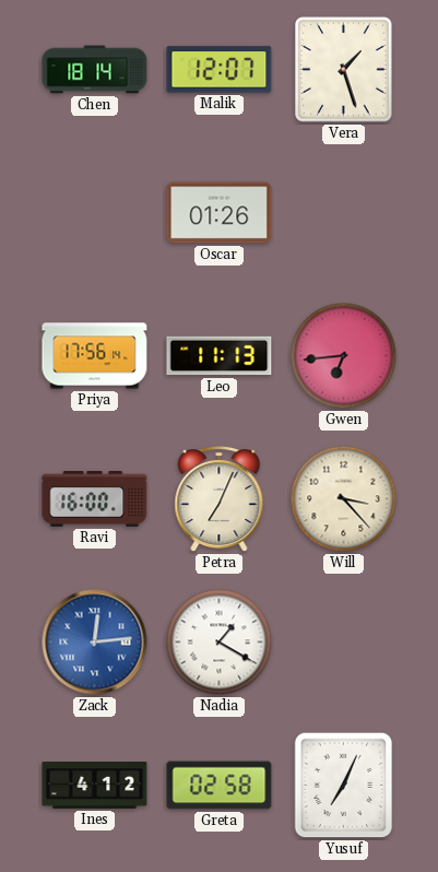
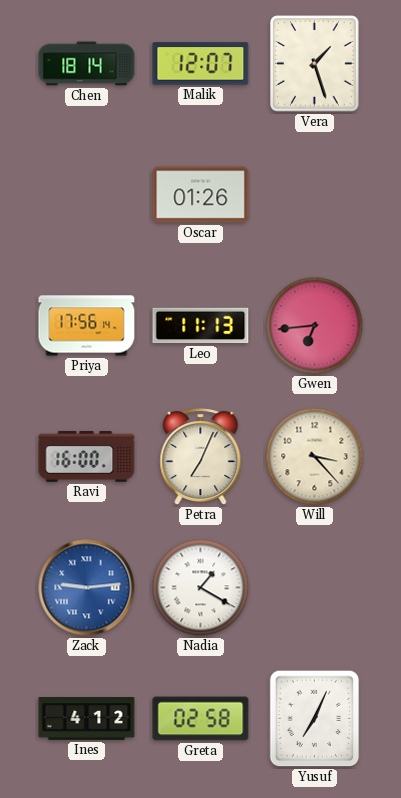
Zack: 12:14 -> 9:14
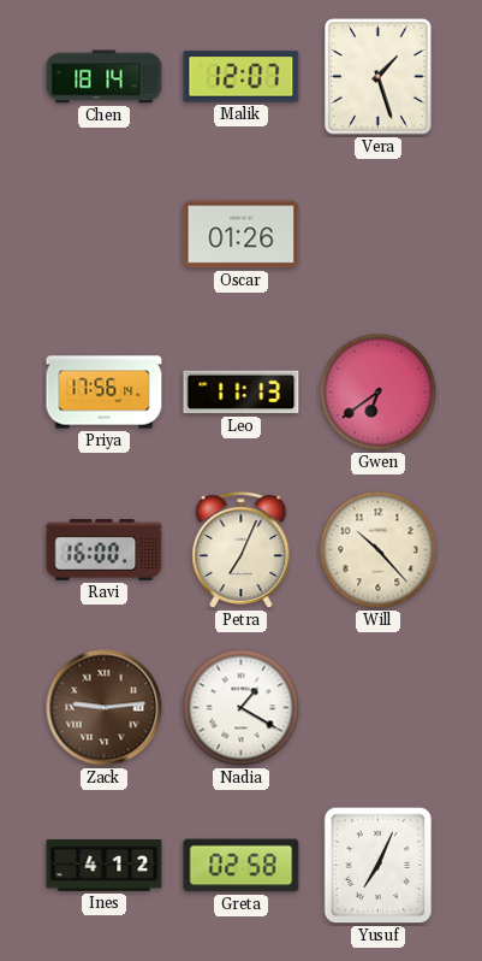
Gwen: 6:44 -> 6:39
Will: 3:23 -> 10:23
Zack dial: blue -> brown
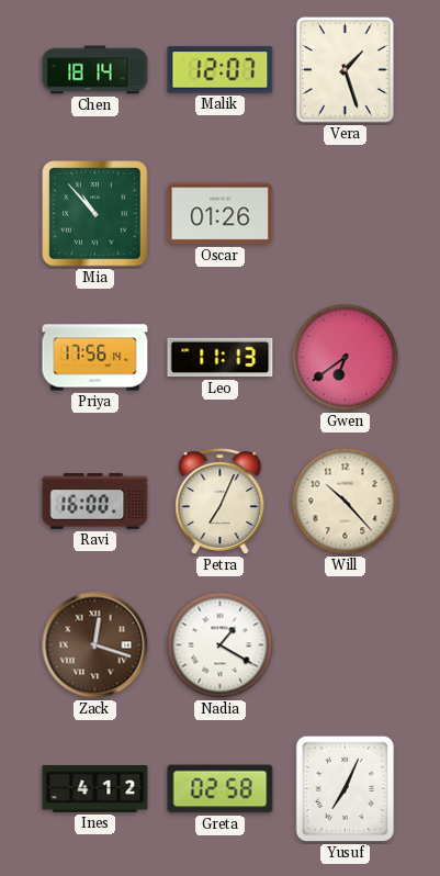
Mia: none -> 10:53
Zack: 9:14 -> 12:18
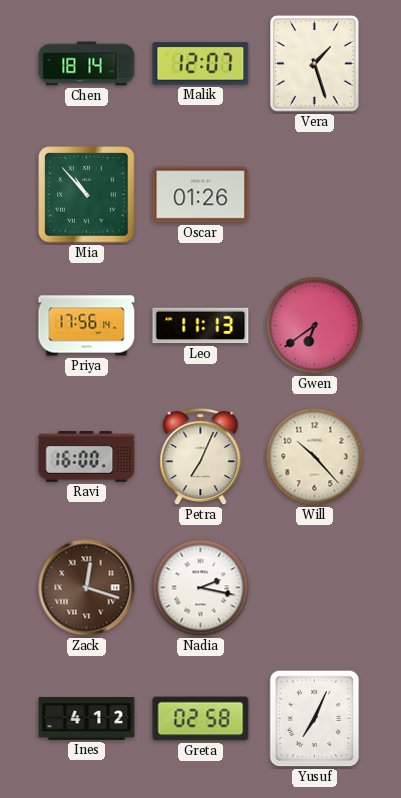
Nadia: 1:20 -> 2:17
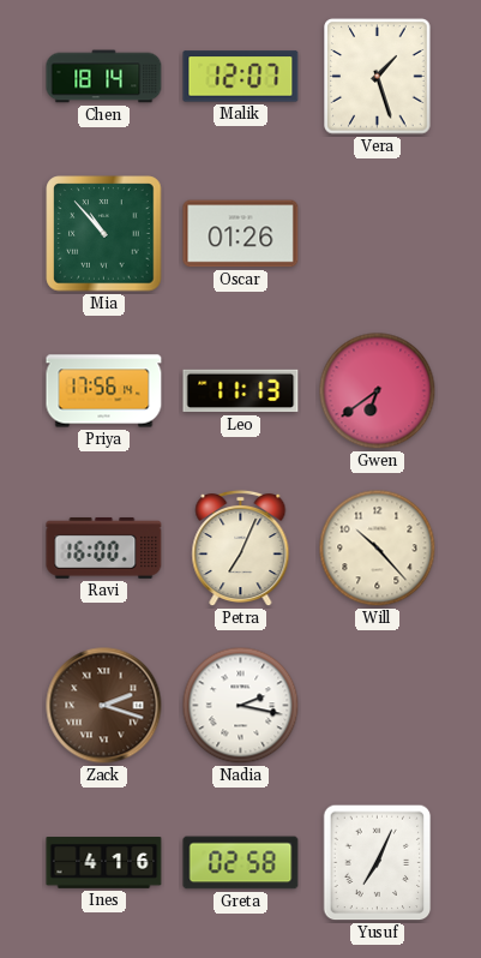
Zack: 12:18 -> 2:18
Ines: 4:12 -> 4:16
